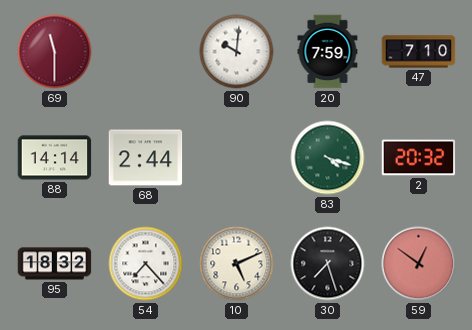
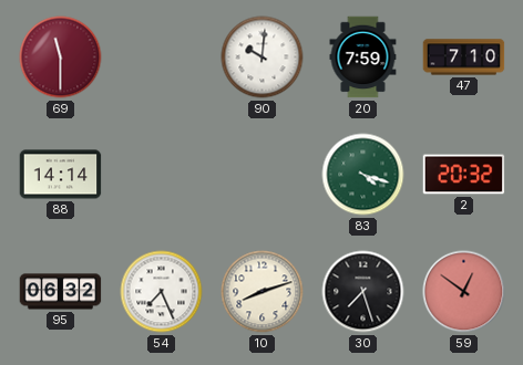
68: 2:44 -> none
95: 18:32 -> 06:32
54: 7:23 -> 7:26
10: 5:11 -> 8:12
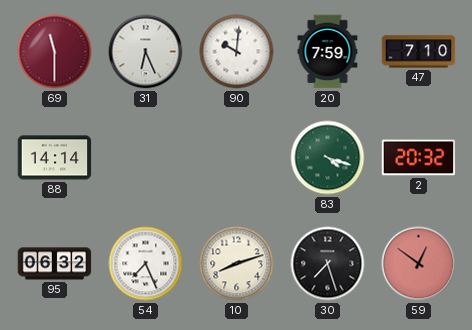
31: none -> 6:26
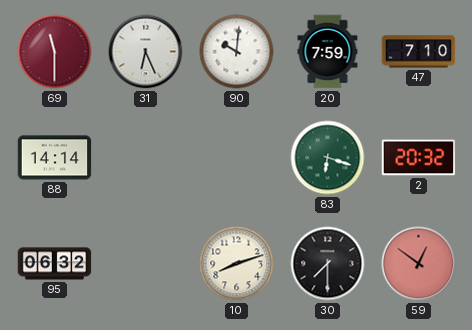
83: 4:18 -> 6:18
54: 7:26 -> none
30: 7:27 -> 7:30
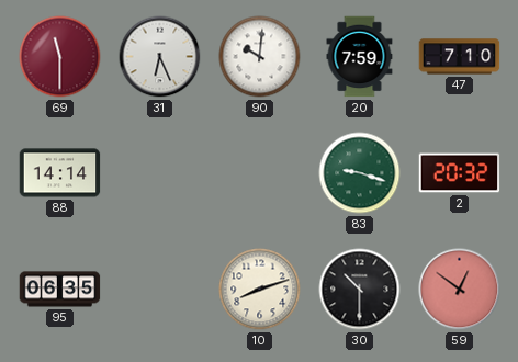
83: 6:18 -> 9:18
95: 06:32 -> 06:35
30: 7:30 -> 10:30
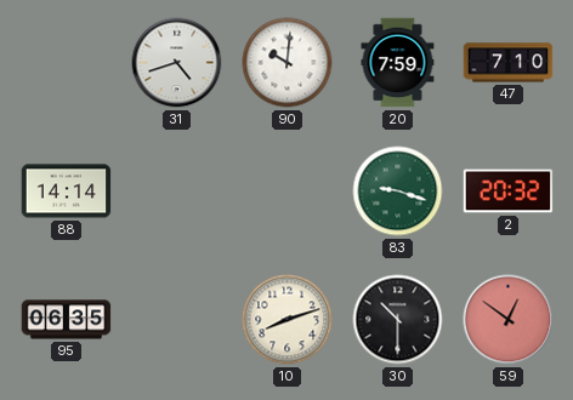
69: 11:30 -> none
31: 6:26 -> 4:42
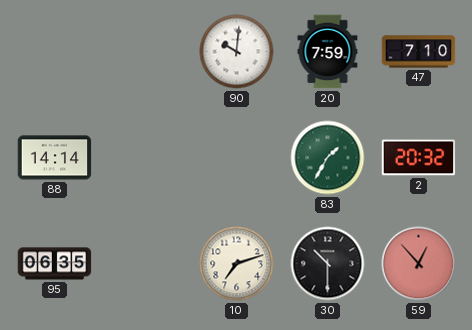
31: 4:42 -> none
83: 9:18 -> 1:35
10: 8:12 -> 7:12
59: 12:51 -> 12:53
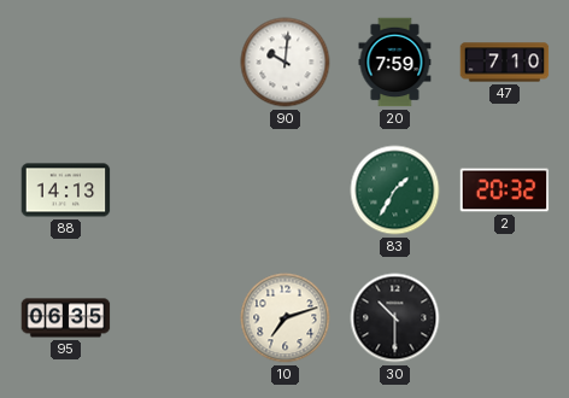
88: 14:14 -> 14:13
59: 12:53 -> none
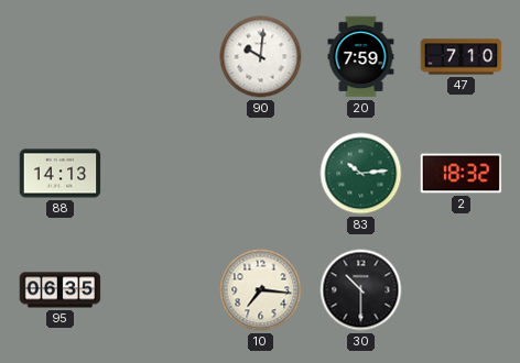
83: 1:35 -> 10:14
2: 20:32 -> 18:32
10: 7:12 -> 7:16
